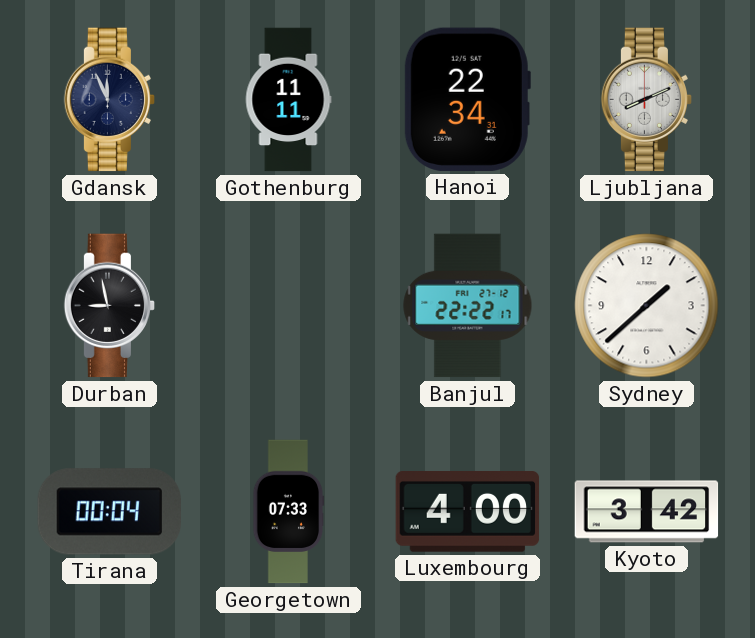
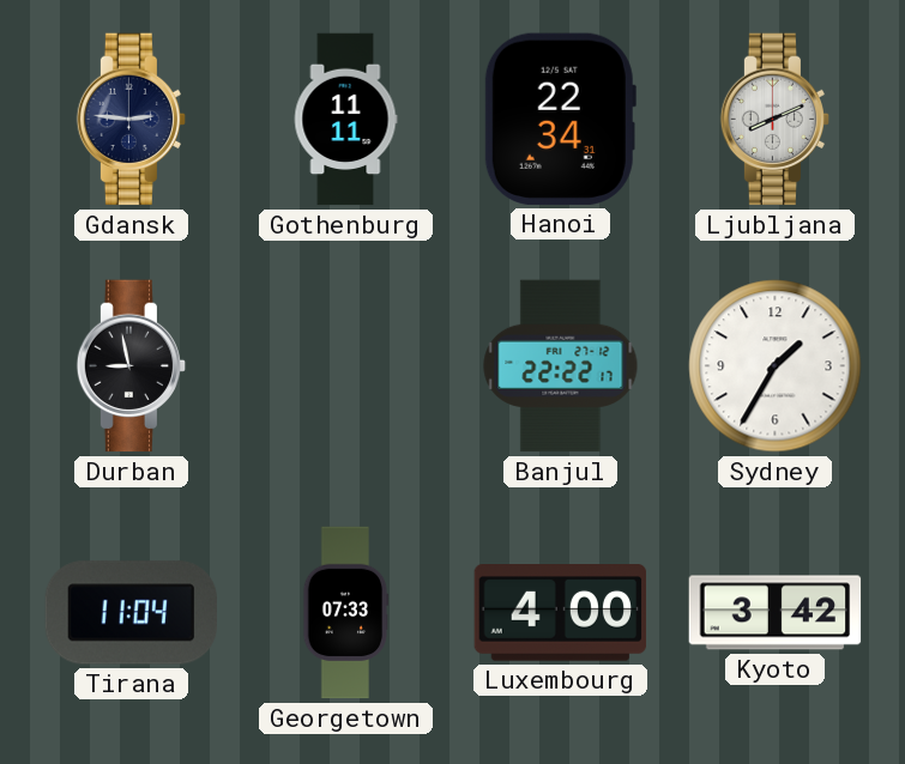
Gdansk: 11:56 -> 2:46
Sydney: 1:38 -> 1:35
Tirana: 00:04 -> 11:04
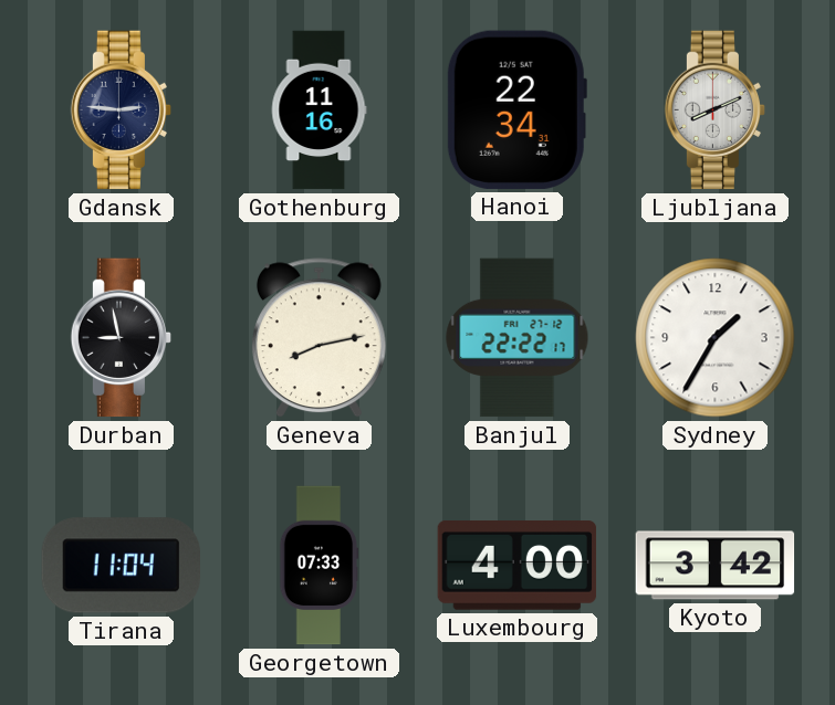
Gothenburg: 11:11 -> 11:16
Geneva: none -> 8:13
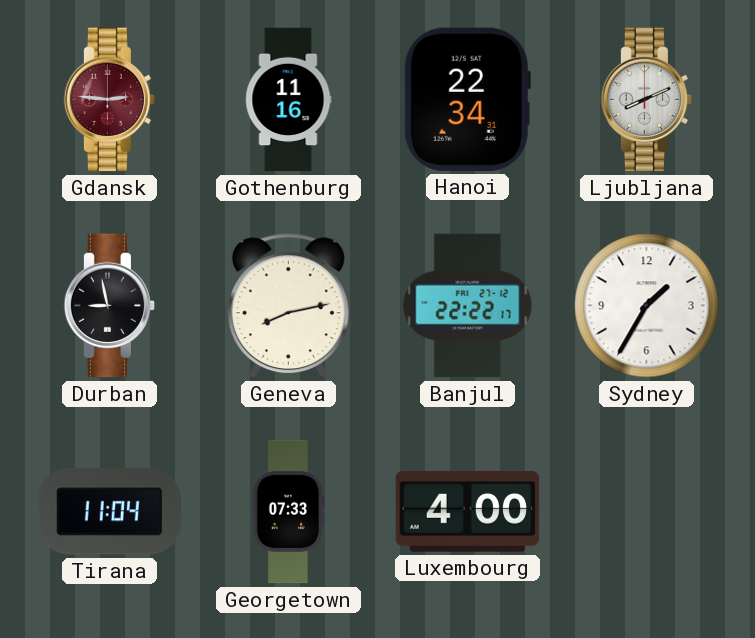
Gdansk dial: navy -> burgundy
Kyoto: 3:42 -> none
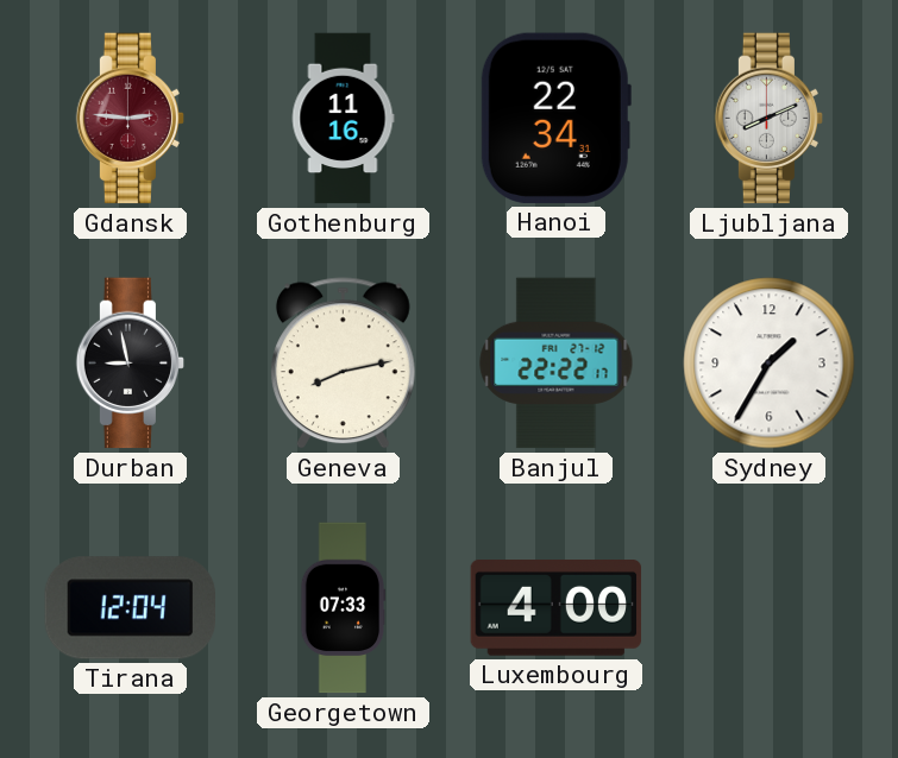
Tirana: 11:04 -> 12:04
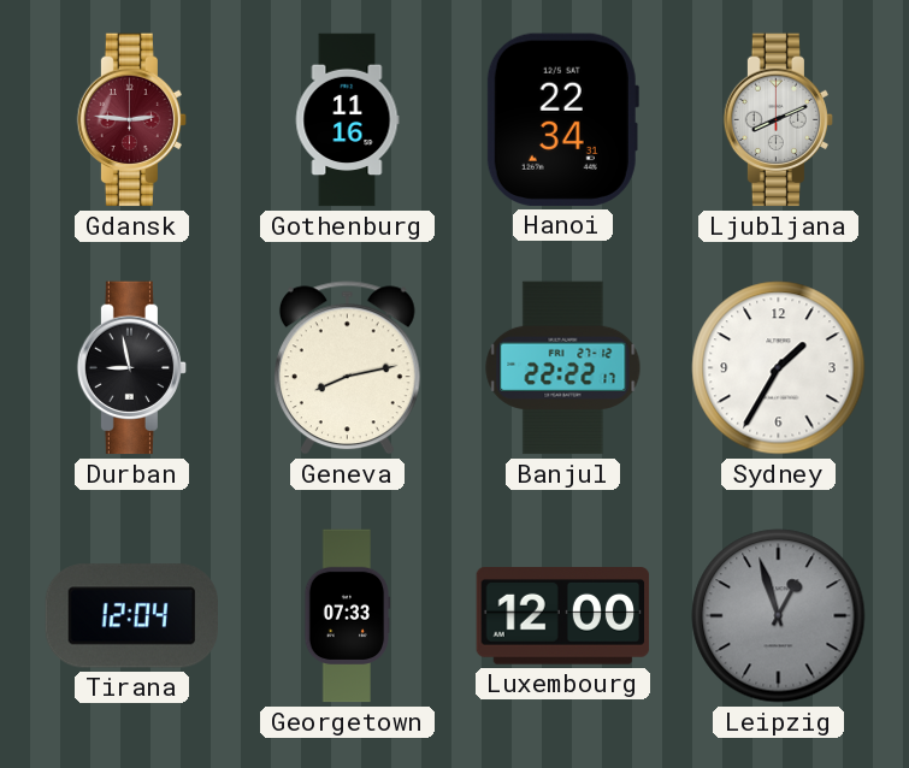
Luxembourg: 4:00 -> 12:00
Leipzig: none -> 12:57
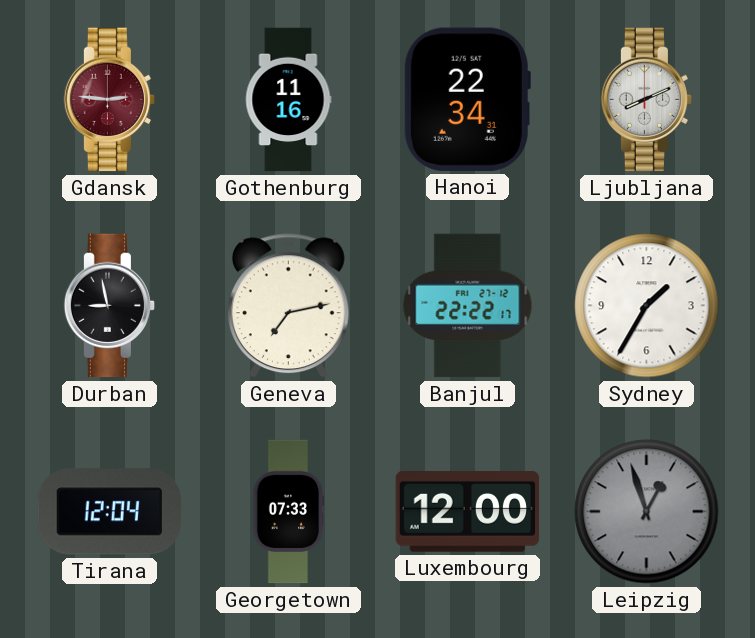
Geneva: 8:13 -> 7:13
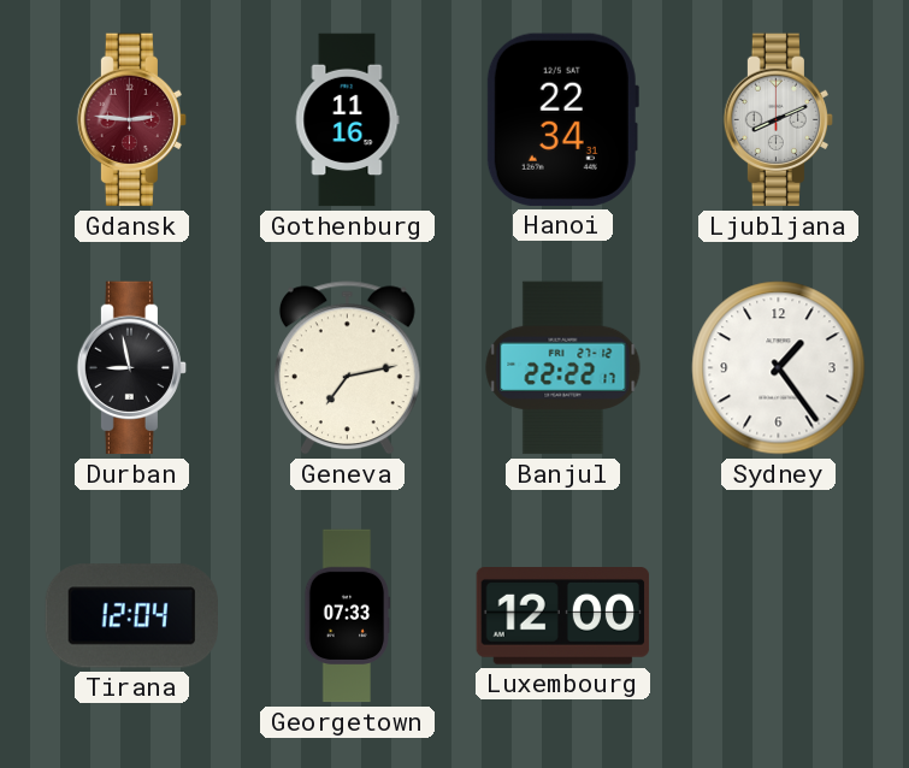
Sydney: 1:35 -> 1:24
Leipzig: 12:57 -> none
